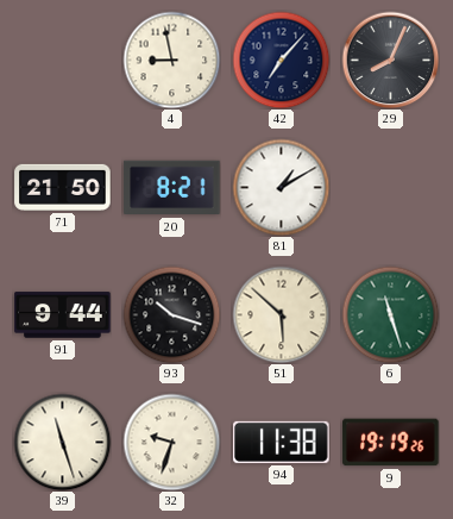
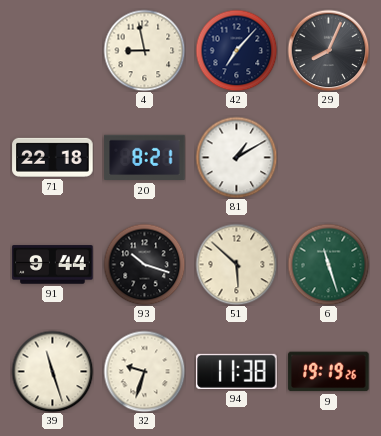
71: 21:50 -> 22:18
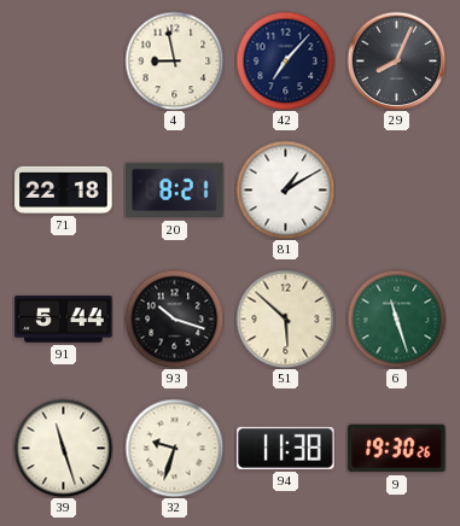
91: 9:44 -> 5:44
9: 19:19 -> 19:30
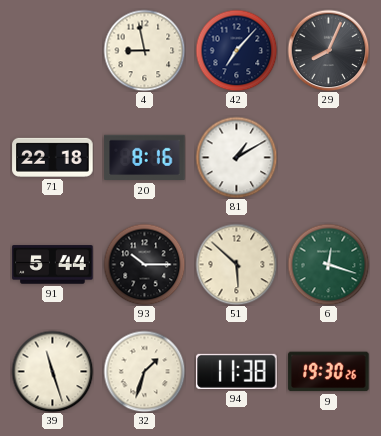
20: 8:21 -> 8:16
93: 10:18 -> 10:15
6: 11:27 -> 12:18
32: 9:33 -> 1:33
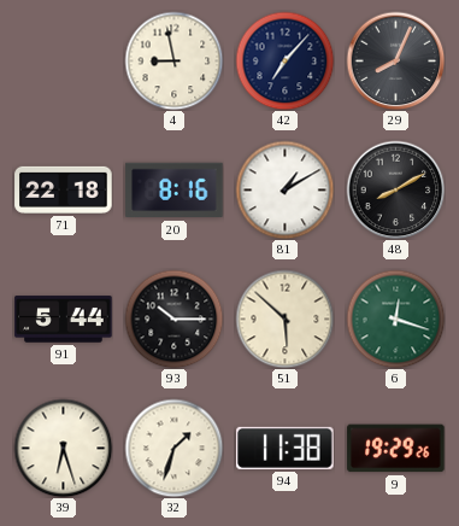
48: none -> 8:10
39: 11:27 -> 6:27
9: 19:30 -> 19:29
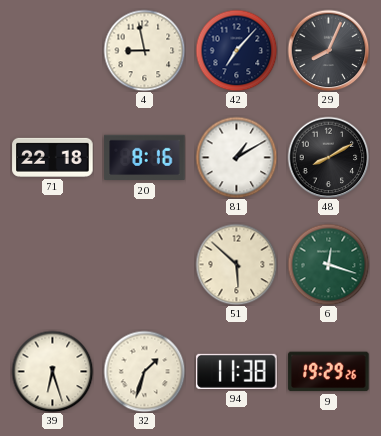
91: 5:44 -> none
93: 10:15 -> none
